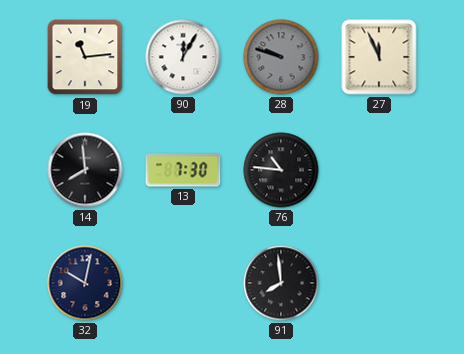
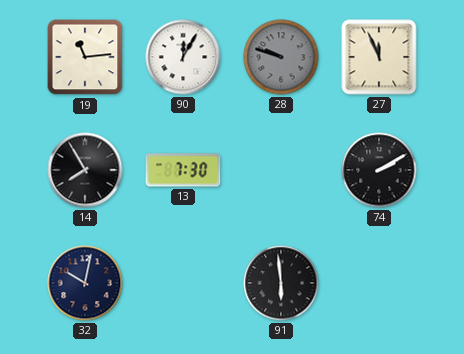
14: 7:59 -> 7:55
76: 10:46 -> none
74: none -> 2:10
91: 7:59 -> 5:59
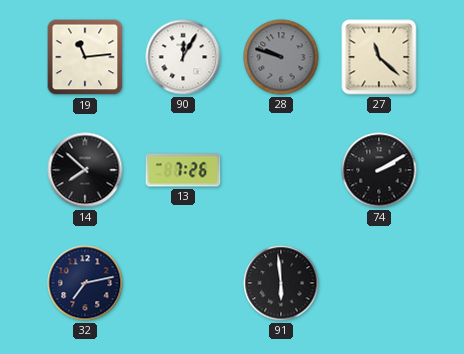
27: 11:56 -> 11:22
14: 7:55 -> 7:52
13: 7:30 -> 7:26
32: 10:02 -> 7:13
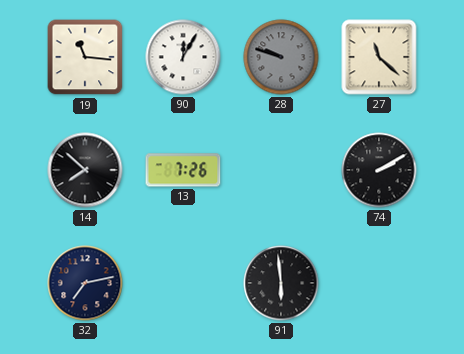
19: 11:14 -> 11:16
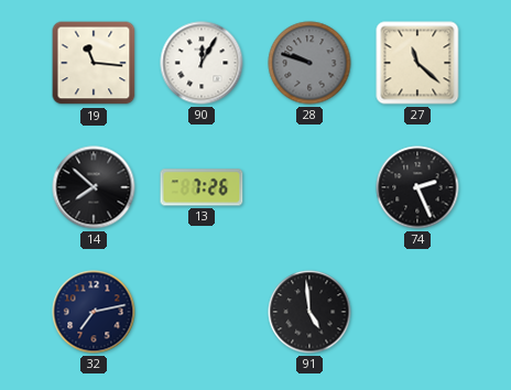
74: 2:10 -> 2:26
91: 5:59 -> 4:59
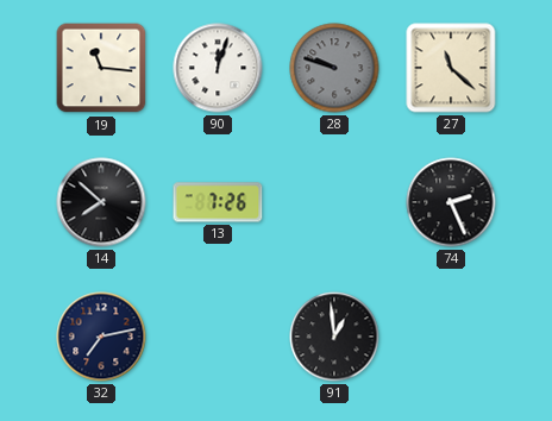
90: 12:05 -> 12:03
91: 4:59 -> 12:59
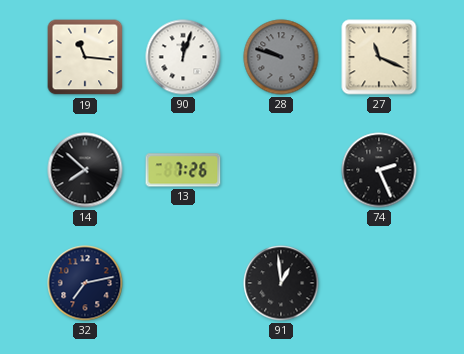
27: 11:22 -> 11:19
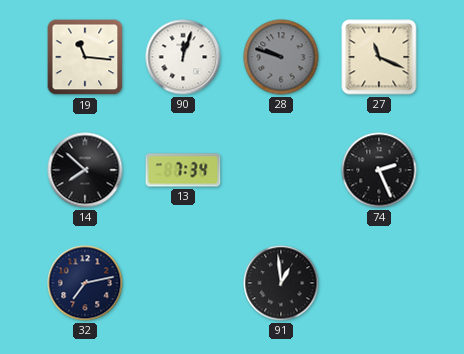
13: 7:26 -> 7:34
